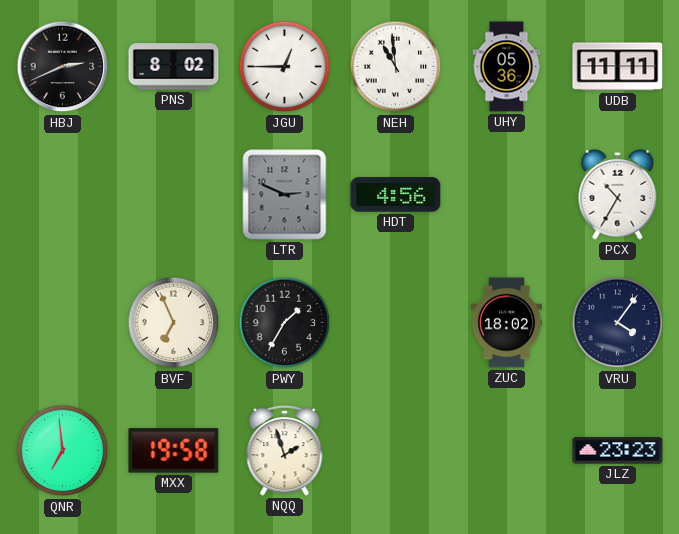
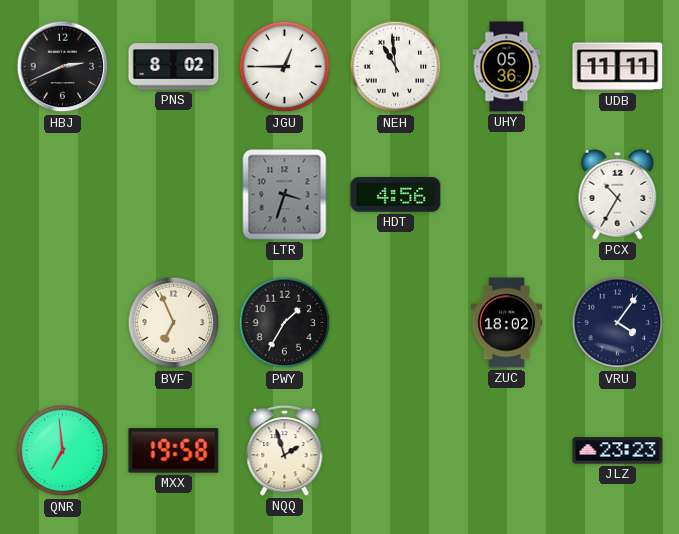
LTR: 2:49 -> 3:33
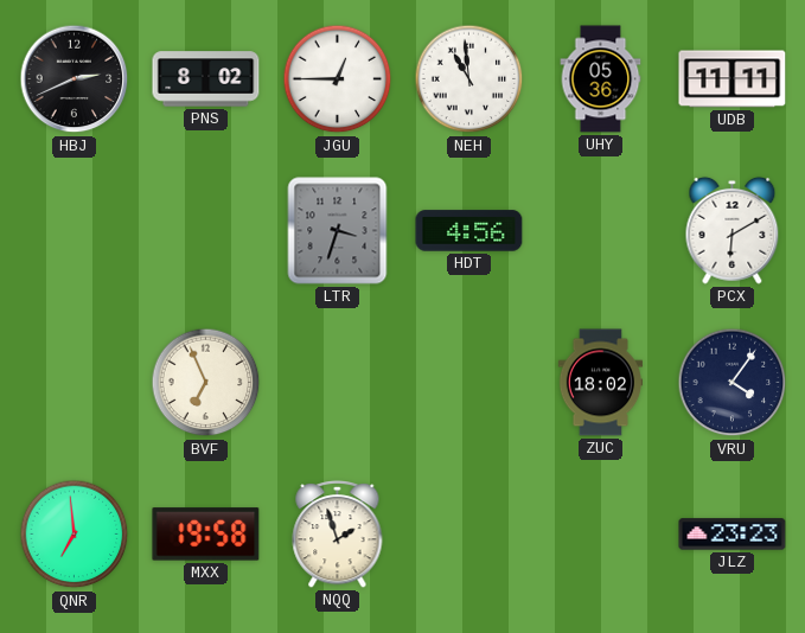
PCX: 10:35 -> 6:10
PWY: 1:35 -> none
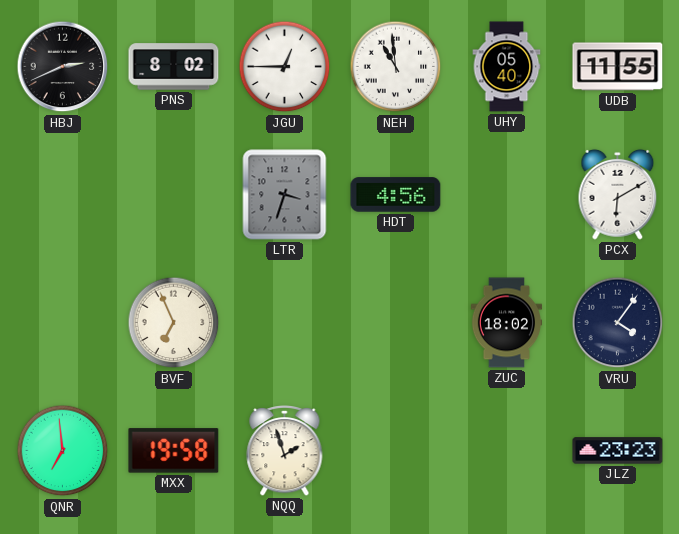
UHY: 05:36 -> 05:40
UDB: 11:11 -> 11:55
